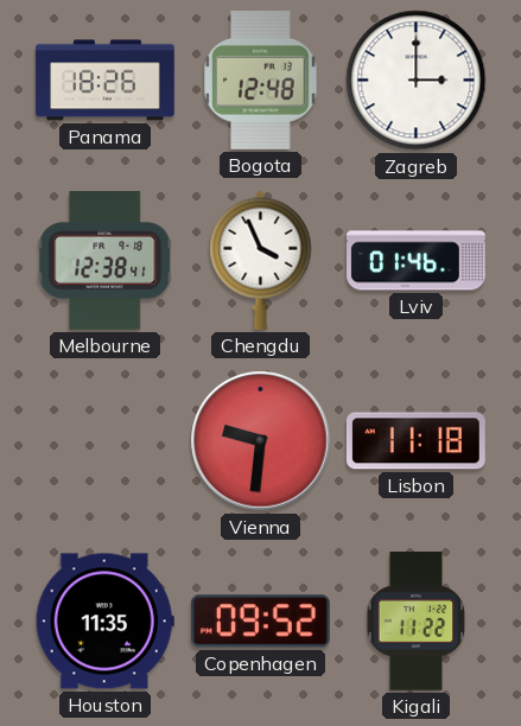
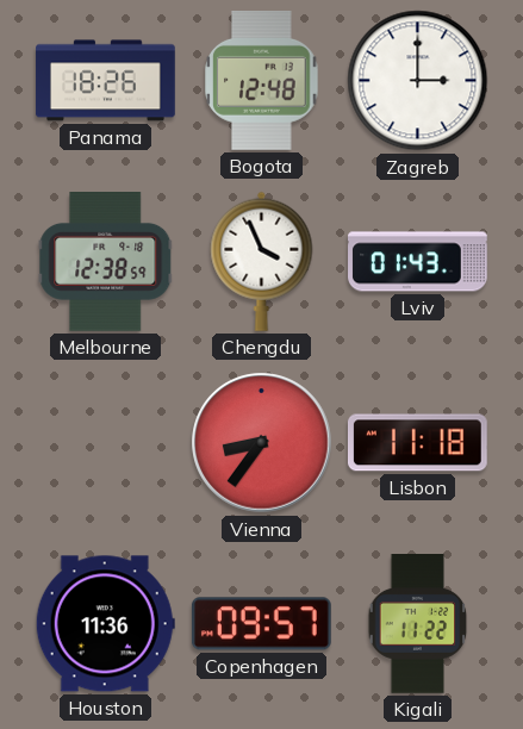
Melbourne: 12:38:41 -> 12:38:59
Lviv: 01:46 -> 01:43
Vienna: 9:31 -> 8:36
Houston: 11:35 -> 11:36
Copenhagen: 09:52 -> 09:57
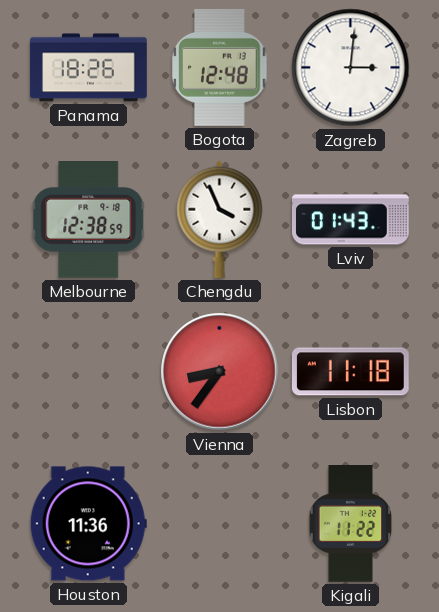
Zagreb: 3:00 -> 3:01
Copenhagen: 09:57 -> none
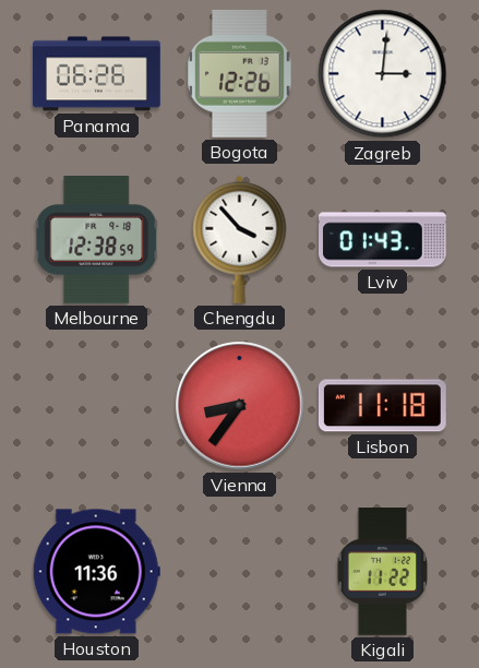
Panama: 18:26 -> 06:26
Bogota: 12:48 -> 12:26
Chengdu: 3:56 -> 3:53
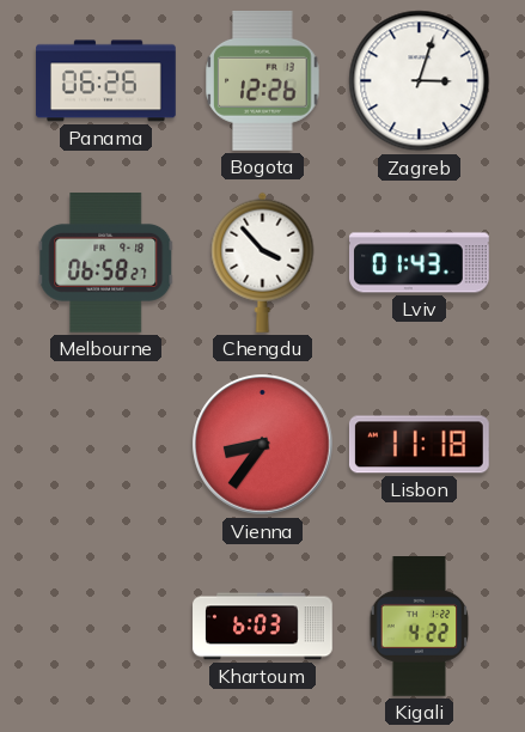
Zagreb: 3:01 -> 3:03
Melbourne: 12:38 -> 06:58
Houston: 11:36 -> none
Khartoum: none -> 6:03
Kigali: 11:22 -> 4:22
